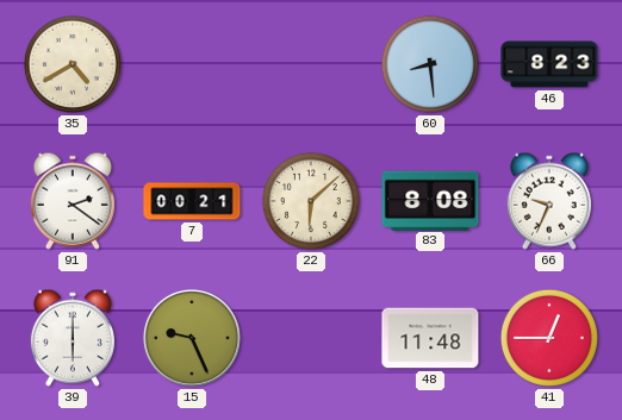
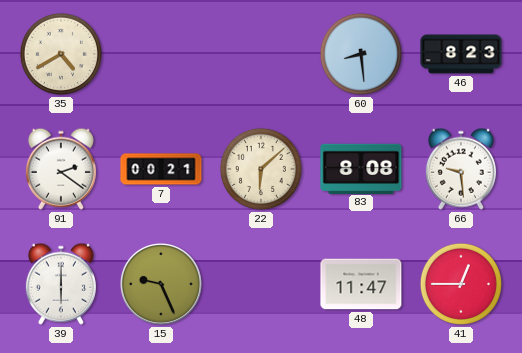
66: 9:34 -> 9:29
48: 11:48 -> 11:47
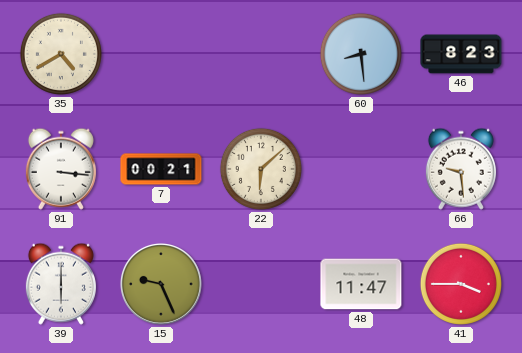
91: 2:21 -> 3:16
83: 8:08 -> none
41: 12:45 -> 3:45
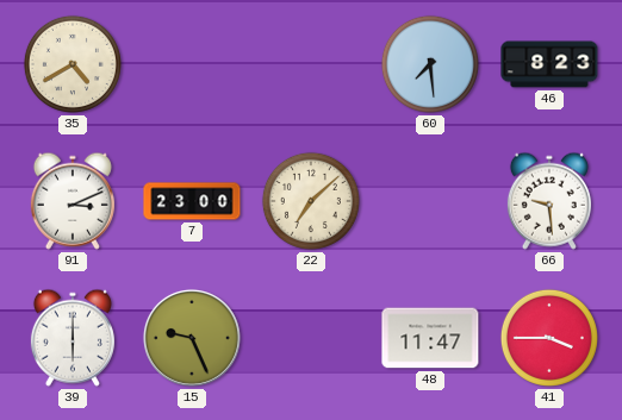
60: 8:29 -> 7:29
91: 3:16 -> 3:11
7: 00:21 -> 23:00
22: 6:08 -> 7:08
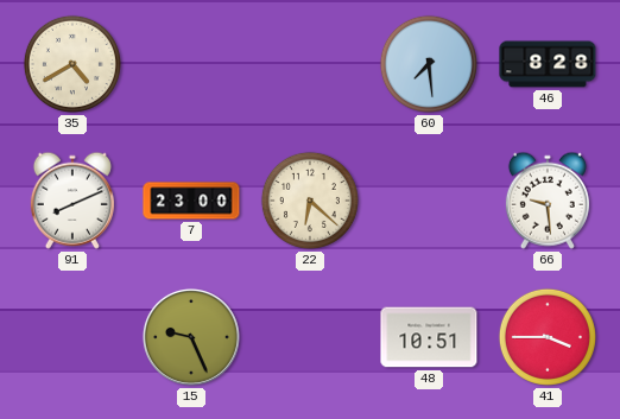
46: 8:23 -> 8:28
91: 3:11 -> 8:11
22: 7:08 -> 6:22
39: 6:00 -> none
48: 11:47 -> 10:51
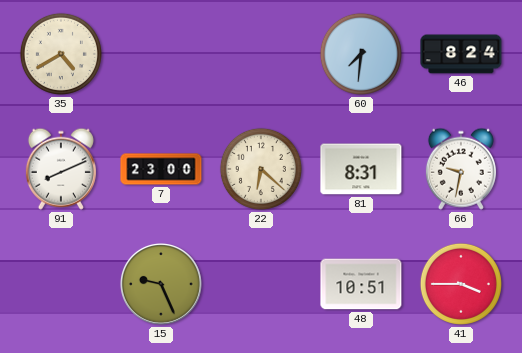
60: 7:29 -> 7:31
46: 8:28 -> 8:24
81: none -> 8:31
66: 9:29 -> 9:32
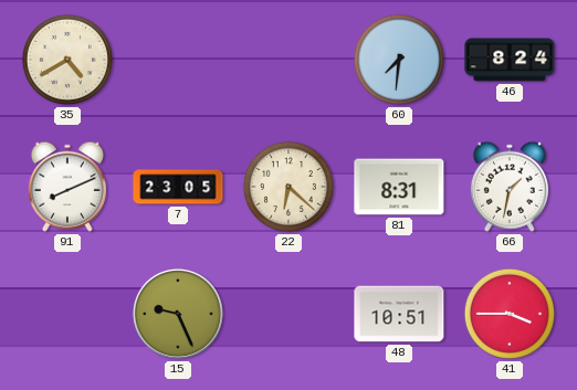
7: 23:00 -> 23:05
66: 9:32 -> 1:32
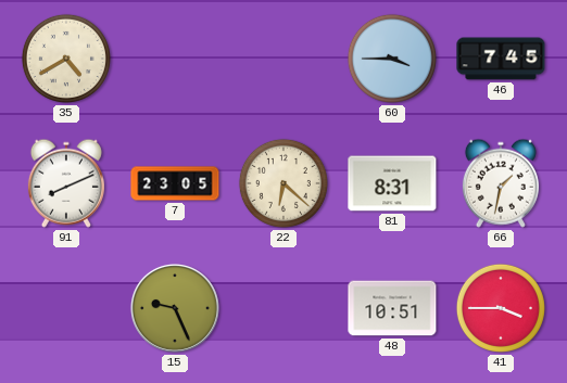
60: 7:31 -> 3:45
46: 8:24 -> 7:45
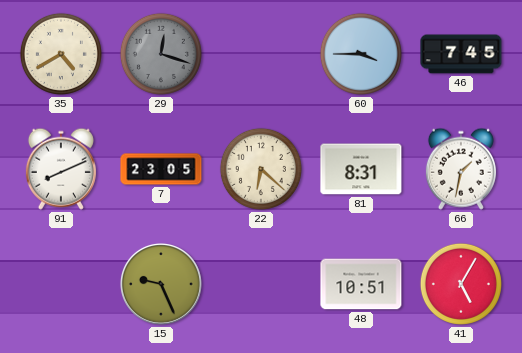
29: none -> 12:18
41: 3:45 -> 5:05
